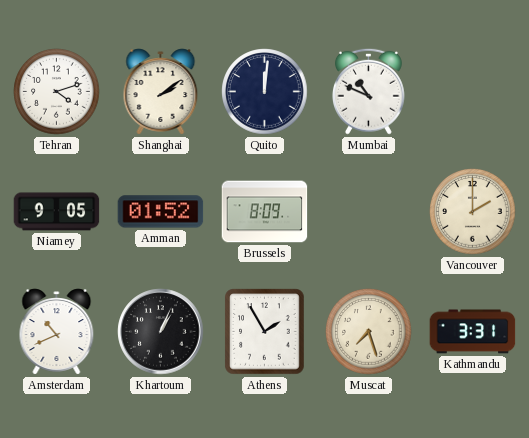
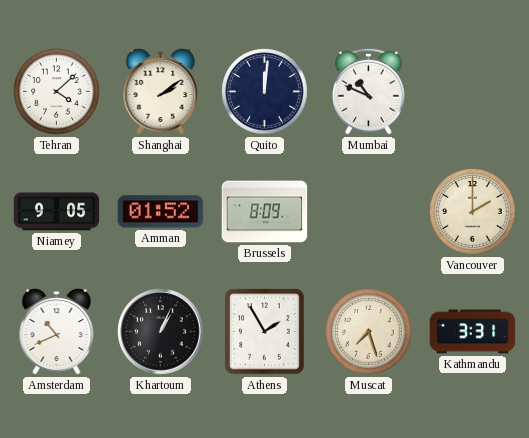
Tehran: 4:12 -> 4:08
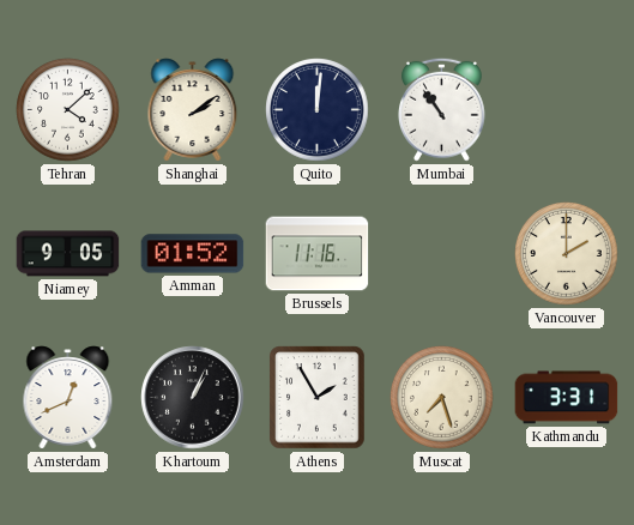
Mumbai: 10:49 -> 10:54
Brussels: 8:09 -> 11:16
Amsterdam: 10:41 -> 12:41
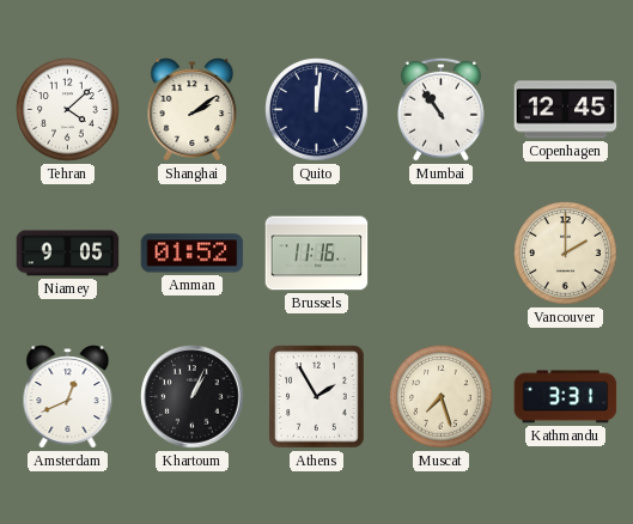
Copenhagen: none -> 12:45
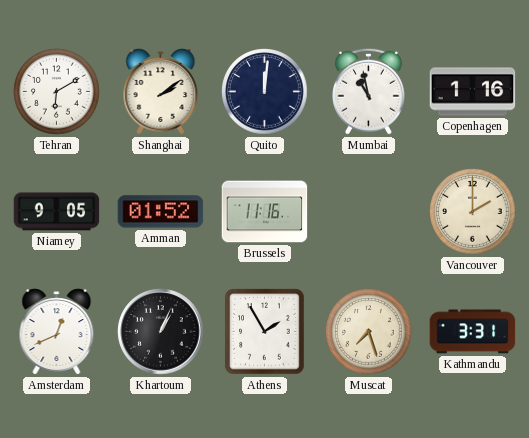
Tehran: 4:08 -> 6:10
Mumbai: 10:54 -> 10:58
Copenhagen: 12:45 -> 1:16
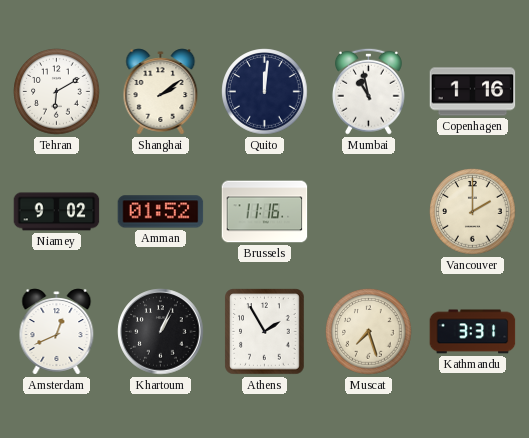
Niamey: 9:05 -> 9:02
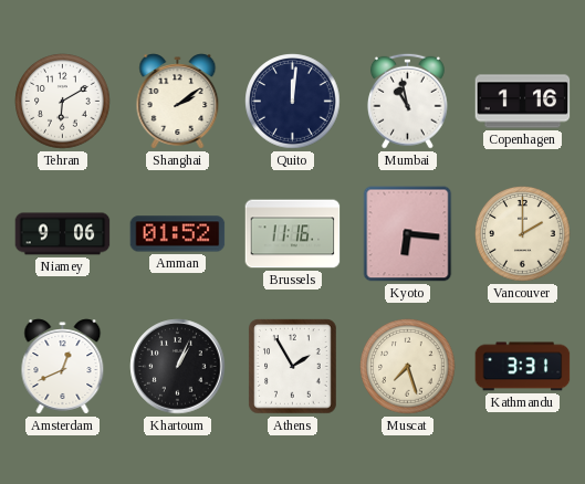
Niamey: 9:02 -> 9:06
Kyoto: none -> 6:16
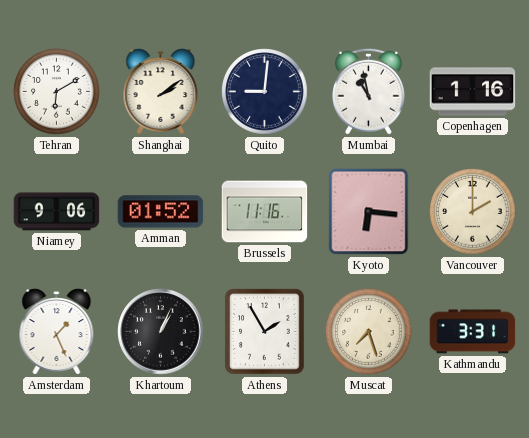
Quito: 12:01 -> 9:01
Amsterdam: 12:41 -> 1:26
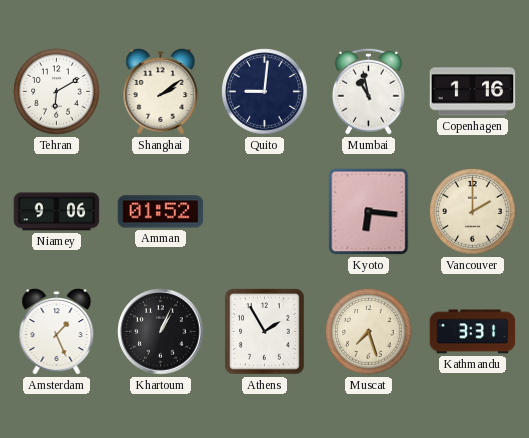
Brussels: 11:16 -> none
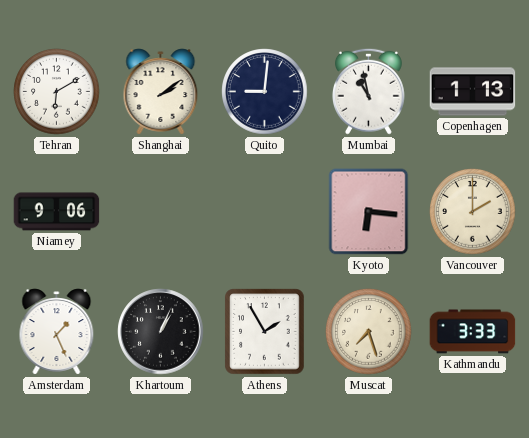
Copenhagen: 1:16 -> 1:13
Amman: 01:52 -> none
Kathmandu: 3:31 -> 3:33
